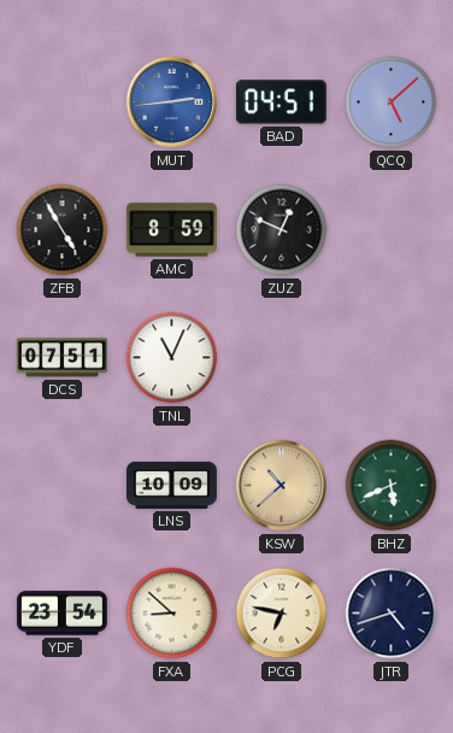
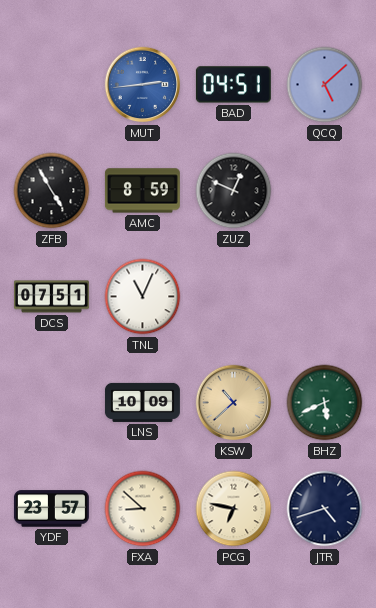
YDF: 23:54 -> 23:57
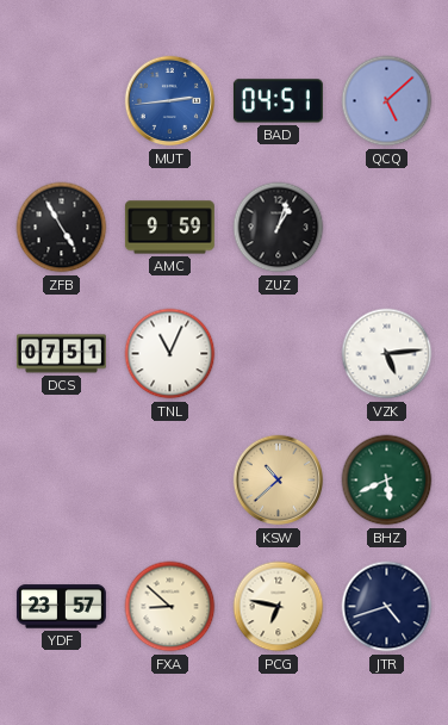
AMC: 8:59 -> 9:59
ZUZ: 12:49 -> 1:03
VZK: none -> 5:14
LNS: 10:09 -> none
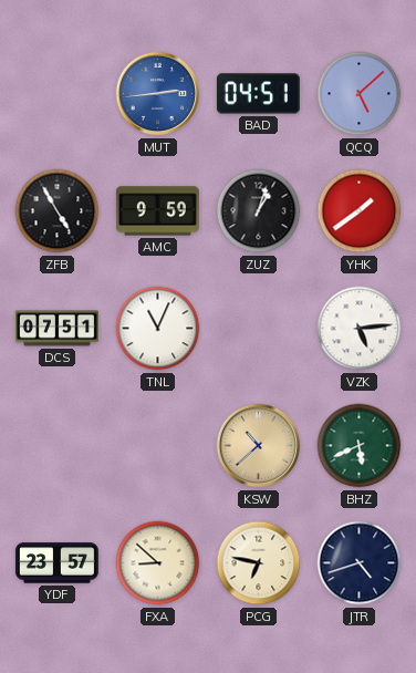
YHK: none -> 1:39
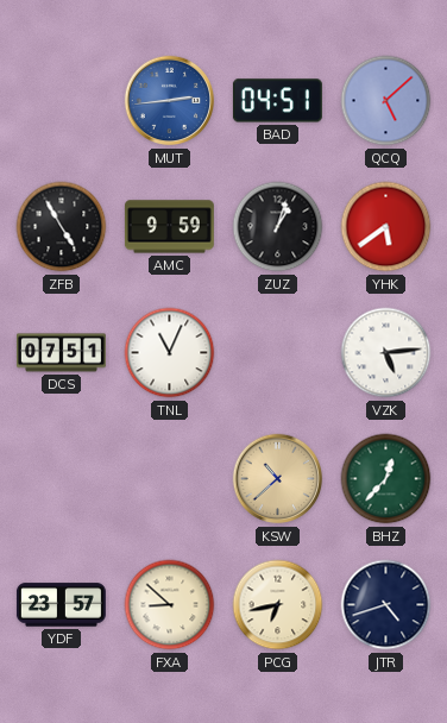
YHK: 1:39 -> 5:39
BHZ: 5:41 -> 12:37
PCG: 6:47 -> 6:43
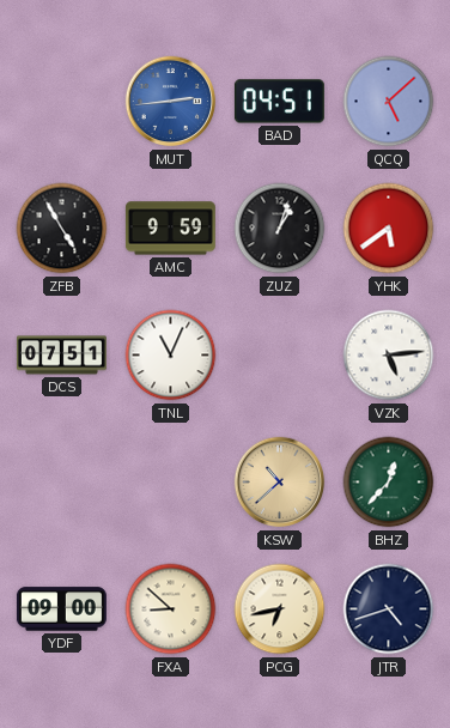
YDF: 23:57 -> 09:00
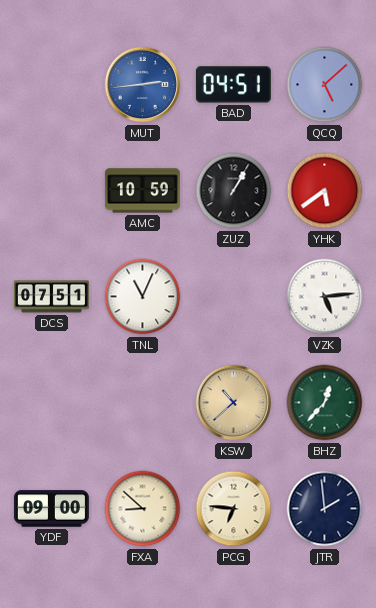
ZFB: 4:55 -> none
AMC: 9:59 -> 10:59
ZUZ: 1:03 -> 1:05
PCG: 6:43 -> 6:46
JTR: 4:42 -> 1:59
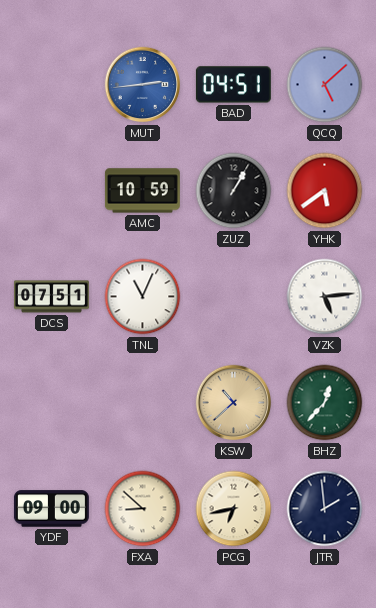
PCG: 6:46 -> 6:43
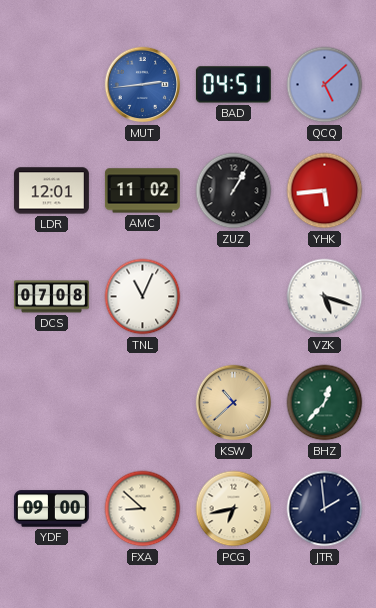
LDR: none -> 12:01
AMC: 10:59 -> 11:02
YHK: 5:39 -> 5:44
DCS: 07:51 -> 07:08
VZK: 5:14 -> 5:18
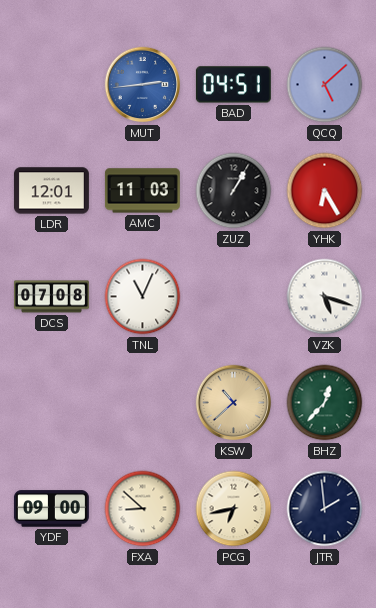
AMC: 11:02 -> 11:03
YHK: 5:44 -> 6:25
